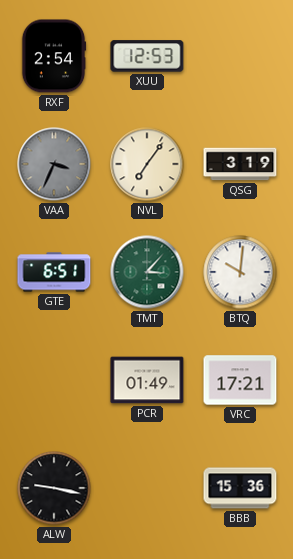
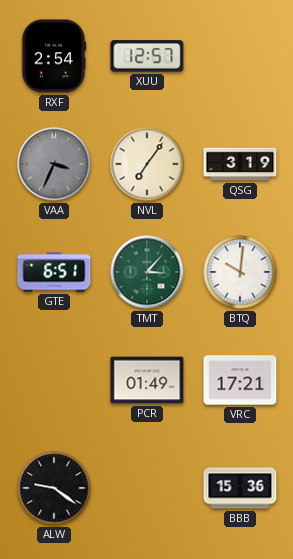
XUU: 12:53 -> 12:57
ALW: 9:17 -> 9:21
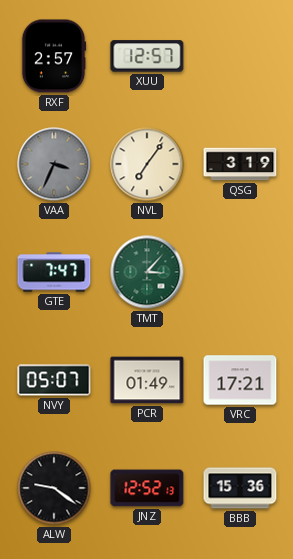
RXF: 2:54 -> 2:57
GTE: 6:51 -> 7:47
BTQ: 10:01 -> none
NVY: none -> 05:07
JNZ: none -> 12:52
